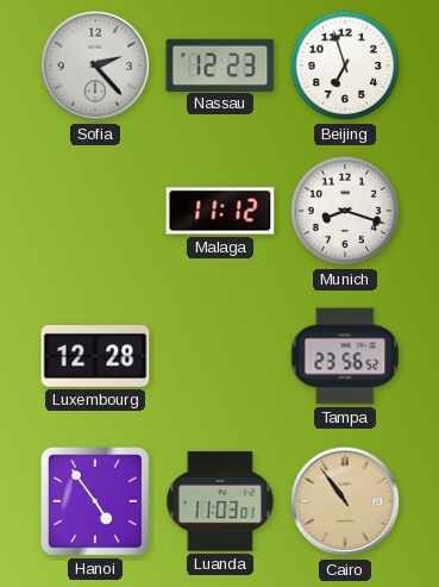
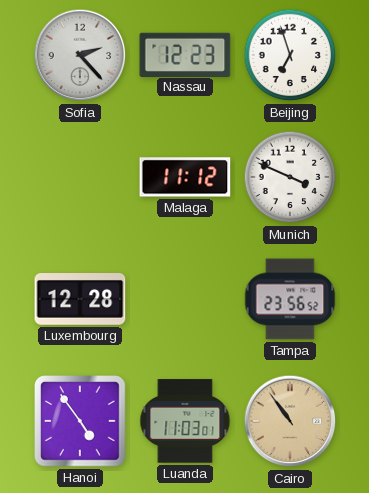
Munich: 8:18 -> 3:49
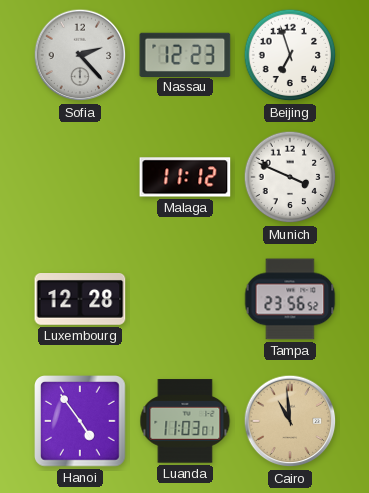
Cairo: 10:54 -> 10:59
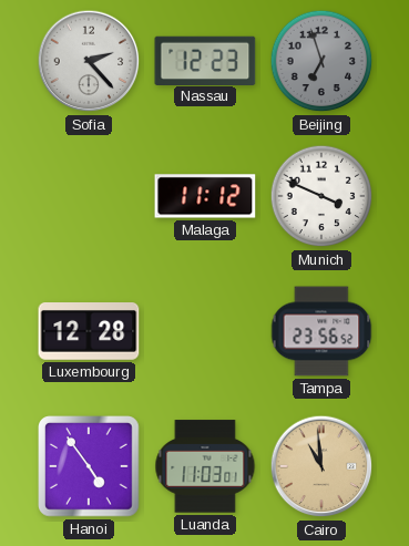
Beijing dial: white -> grey
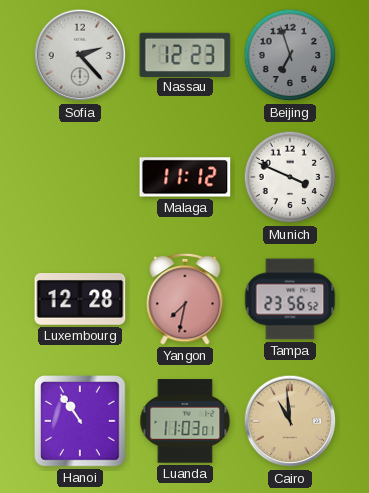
Yangon: none -> 7:32
Hanoi: 4:54 -> 10:54
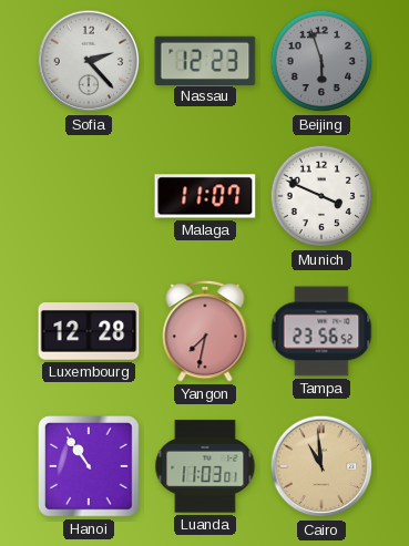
Beijing: 6:57 -> 5:57
Malaga: 11:12 -> 11:07
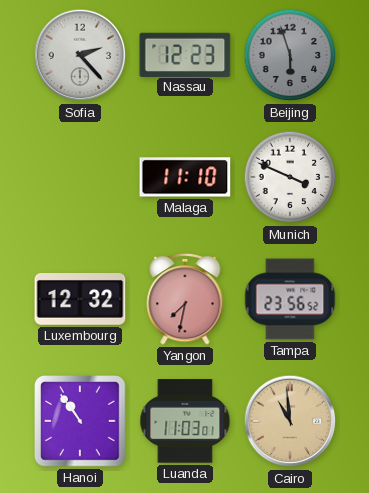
Malaga: 11:07 -> 11:10
Luxembourg: 12:28 -> 12:32
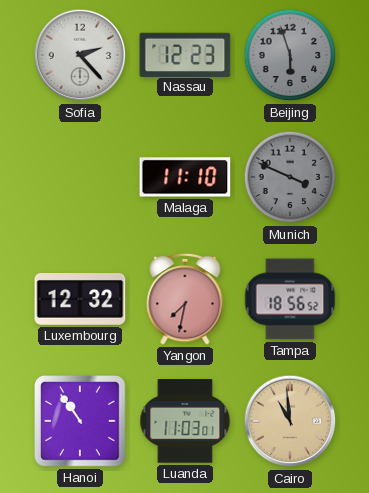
Munich dial: white -> grey
Tampa: 23:56 -> 18:56
